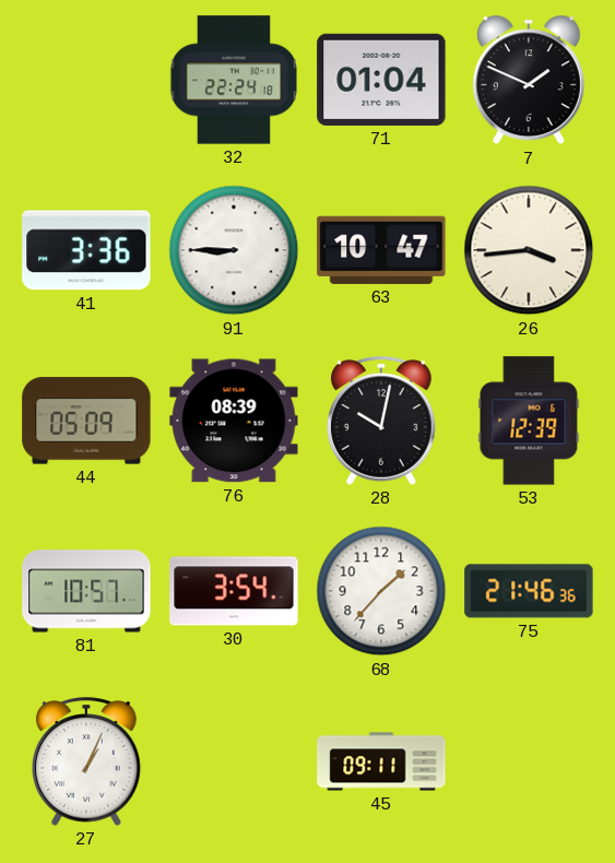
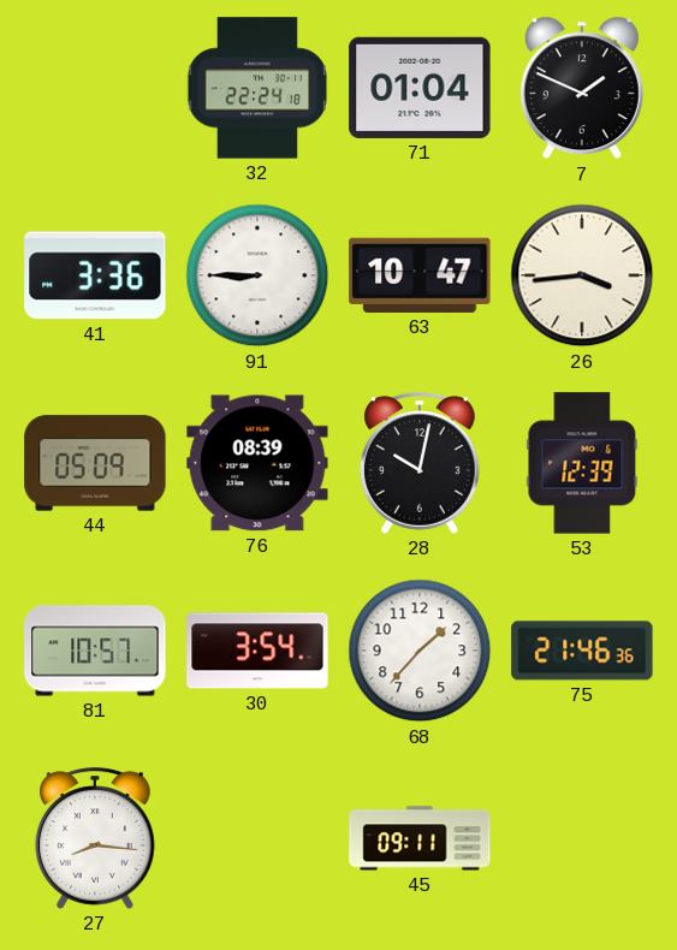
27: 1:04 -> 8:16
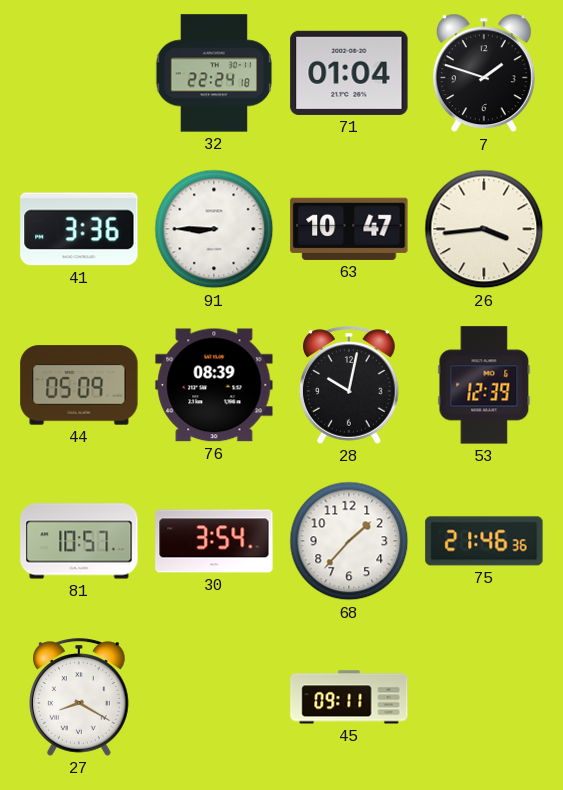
7: 1:49 -> 1:48
27: 8:16 -> 8:20
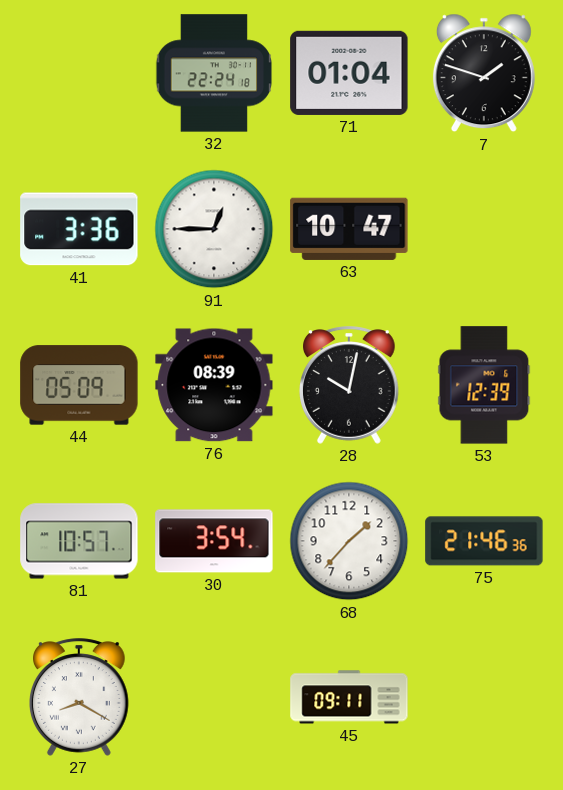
91: 8:45 -> 12:45
26: 3:44 -> none
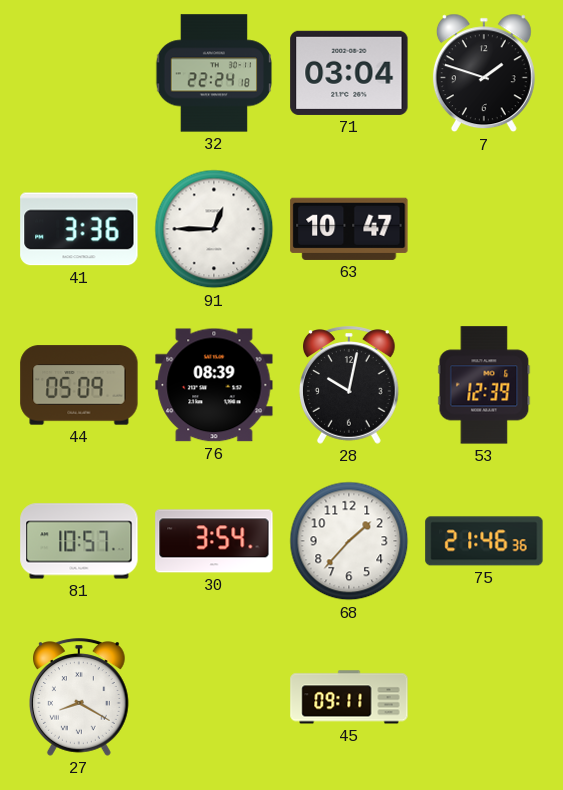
71: 01:04 -> 03:04
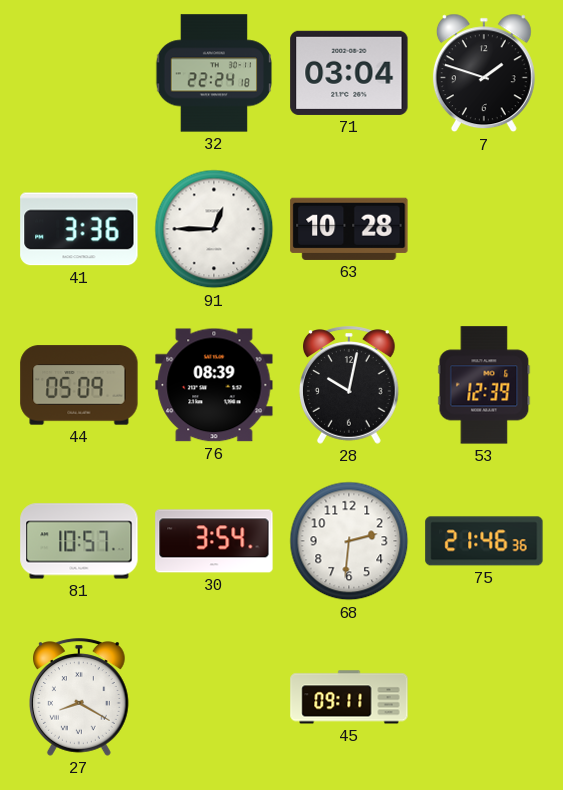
63: 10:47 -> 10:28
68: 1:37 -> 2:31
